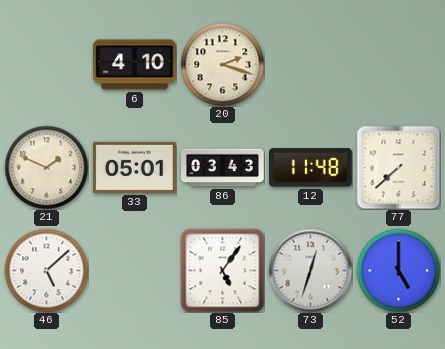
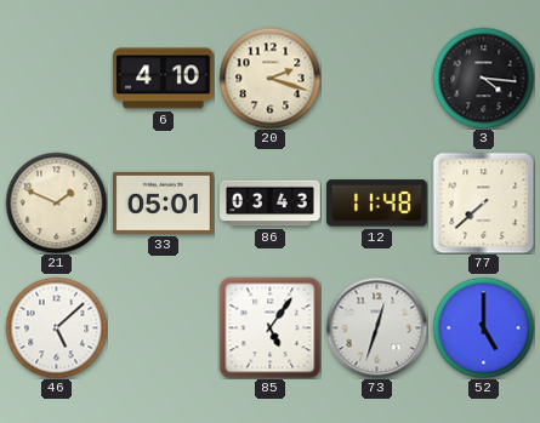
3: none -> 4:16
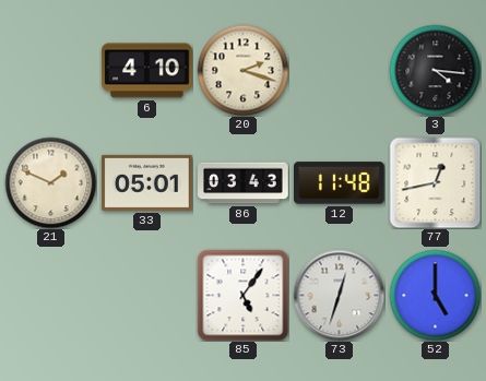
77: 7:38 -> 12:43
46: 5:08 -> none
